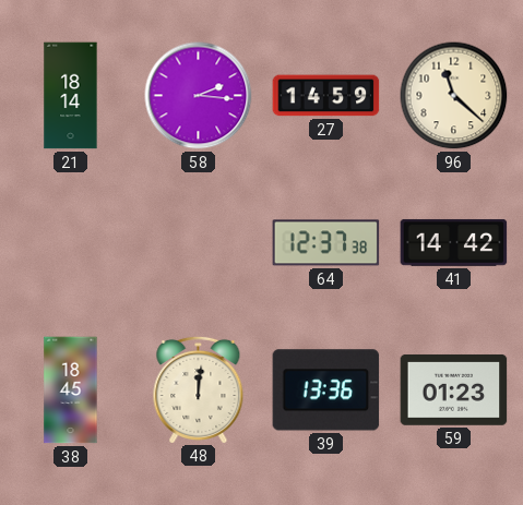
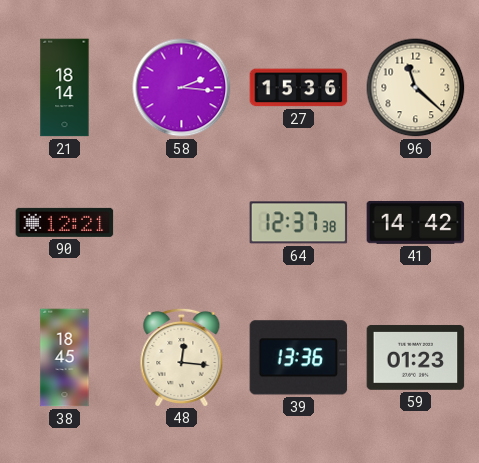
27: 14:59 -> 15:36
90: none -> 12:21
48: 12:01 -> 12:16
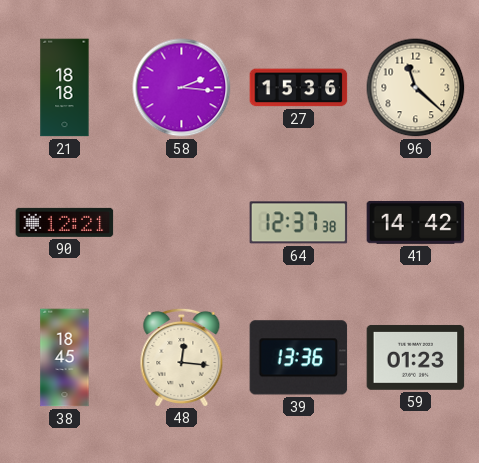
21: 18:14 -> 18:18
